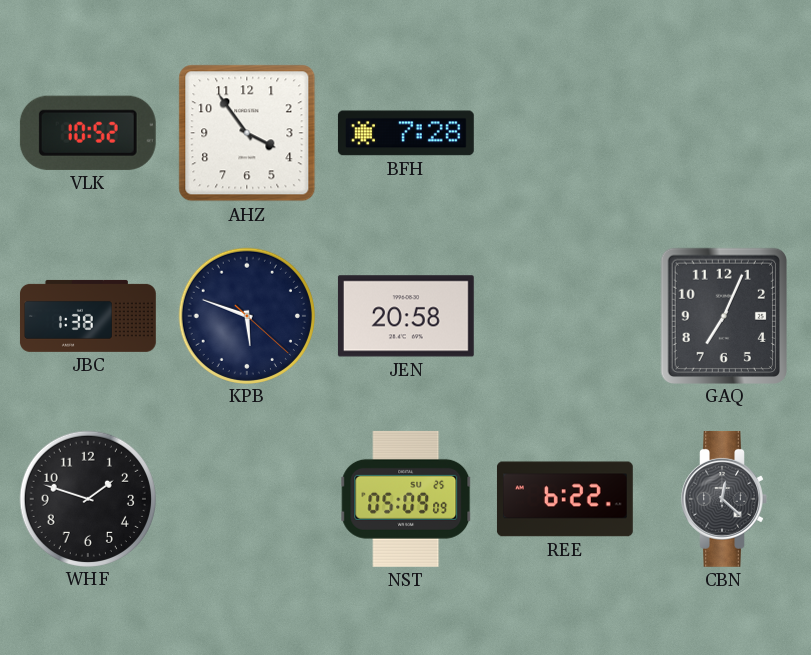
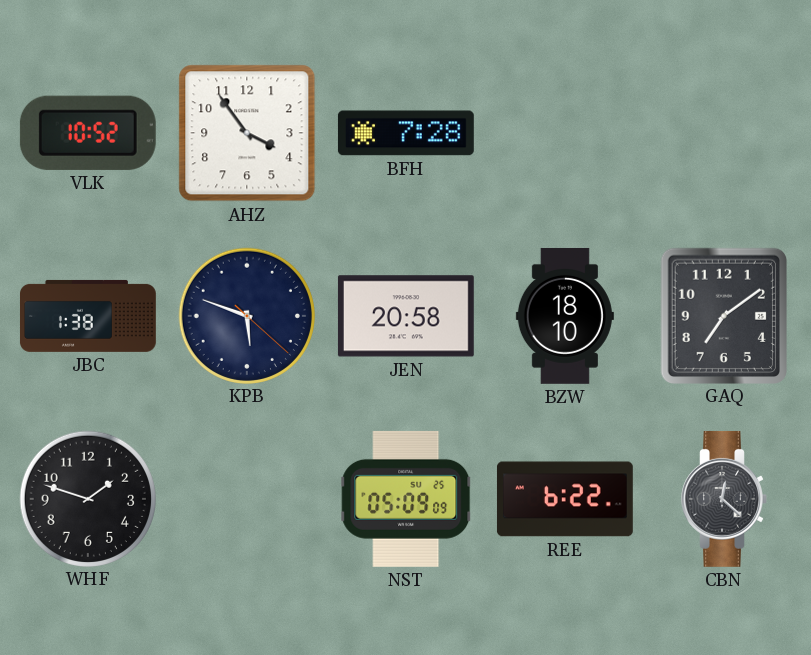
BZW: none -> 18:10
GAQ: 7:04 -> 7:09
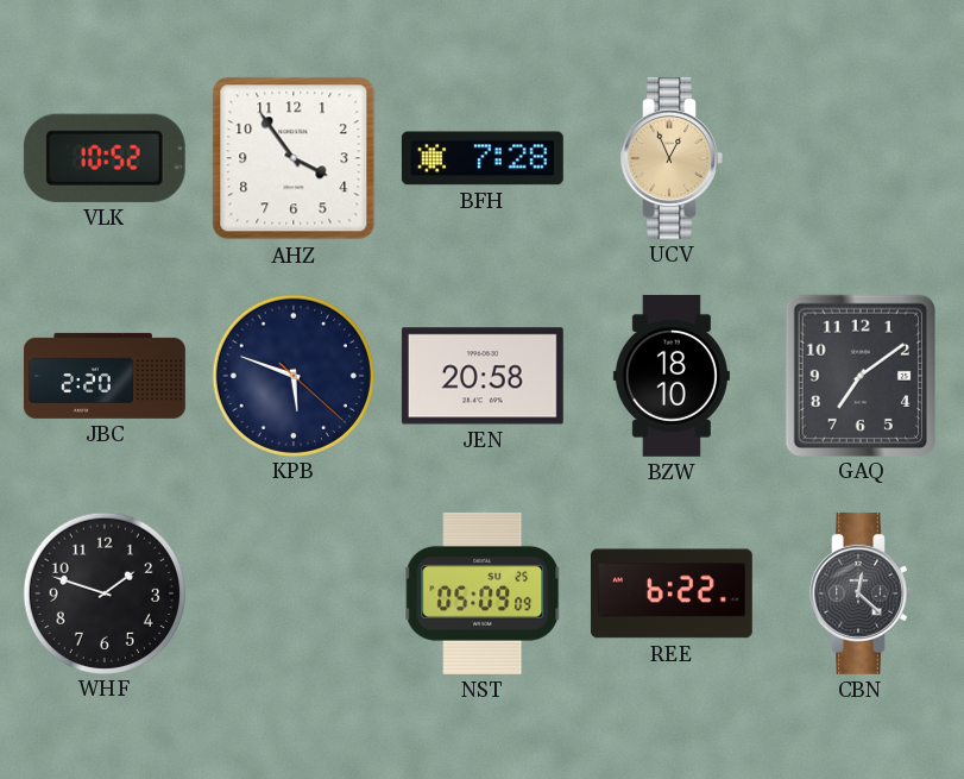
UCV: none -> 12:56
JBC: 1:38 -> 2:20
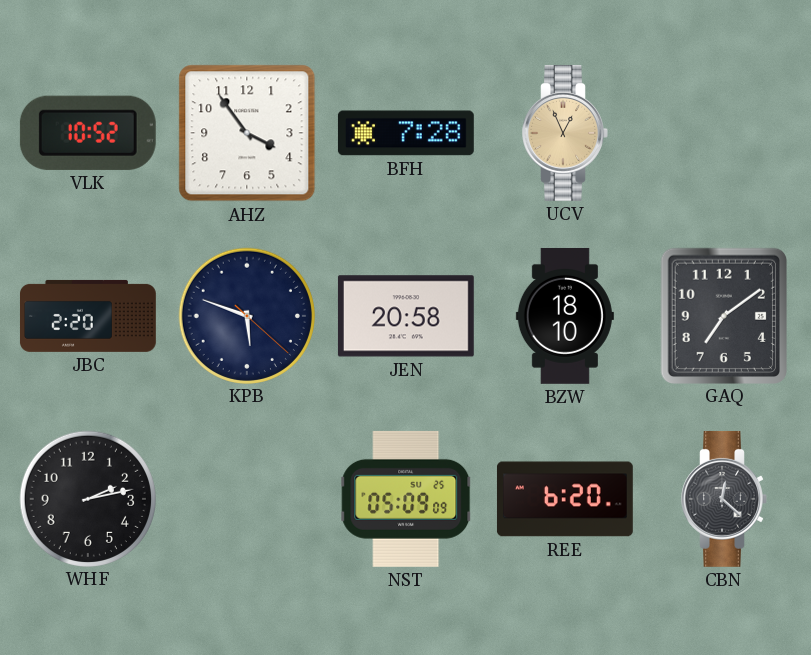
WHF: 1:48 -> 2:13
REE: 6:22 -> 6:20
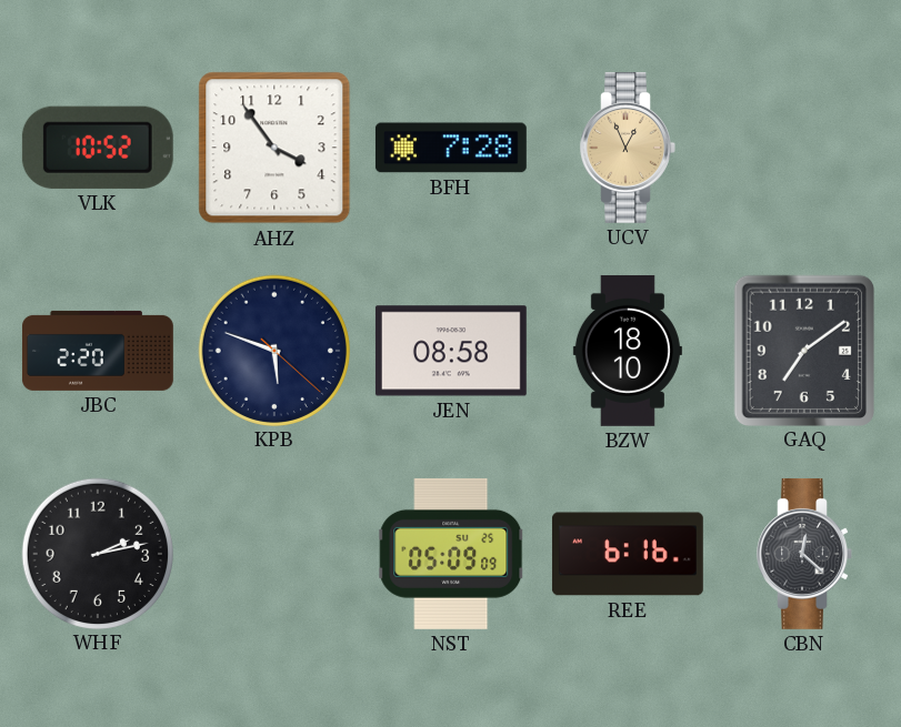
JEN: 20:58 -> 08:58
REE: 6:20 -> 6:16
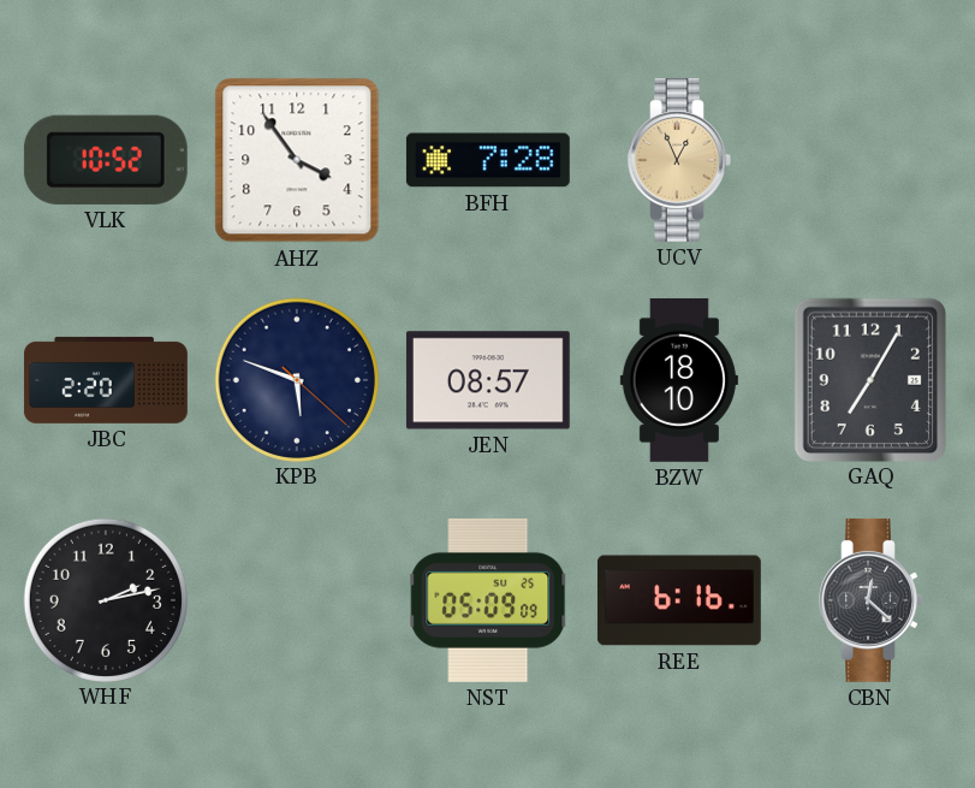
JEN: 08:58 -> 08:57
GAQ: 7:09 -> 7:05
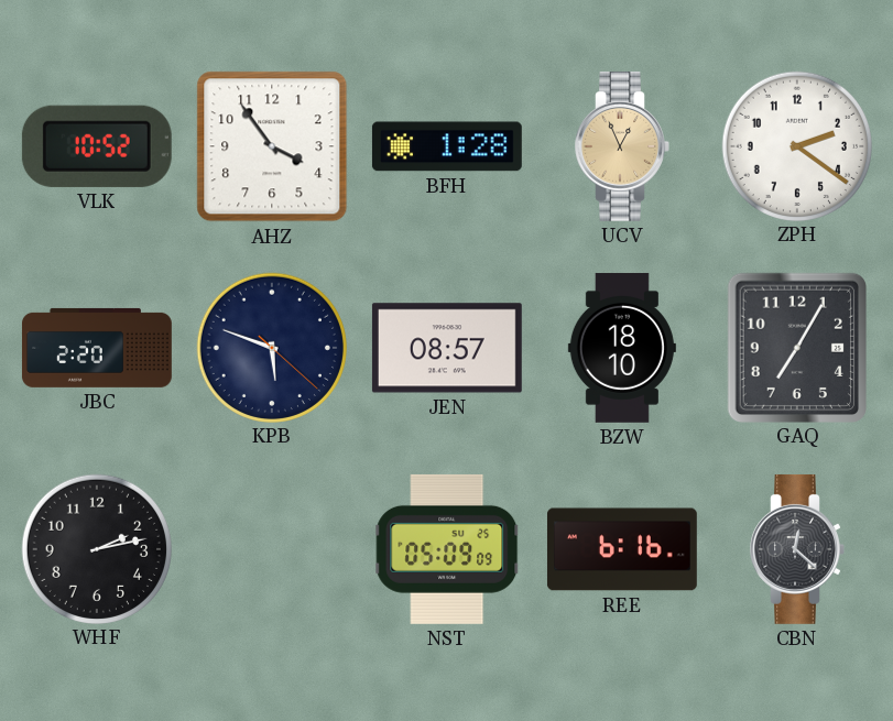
BFH: 7:28 -> 1:28
ZPH: none -> 2:21
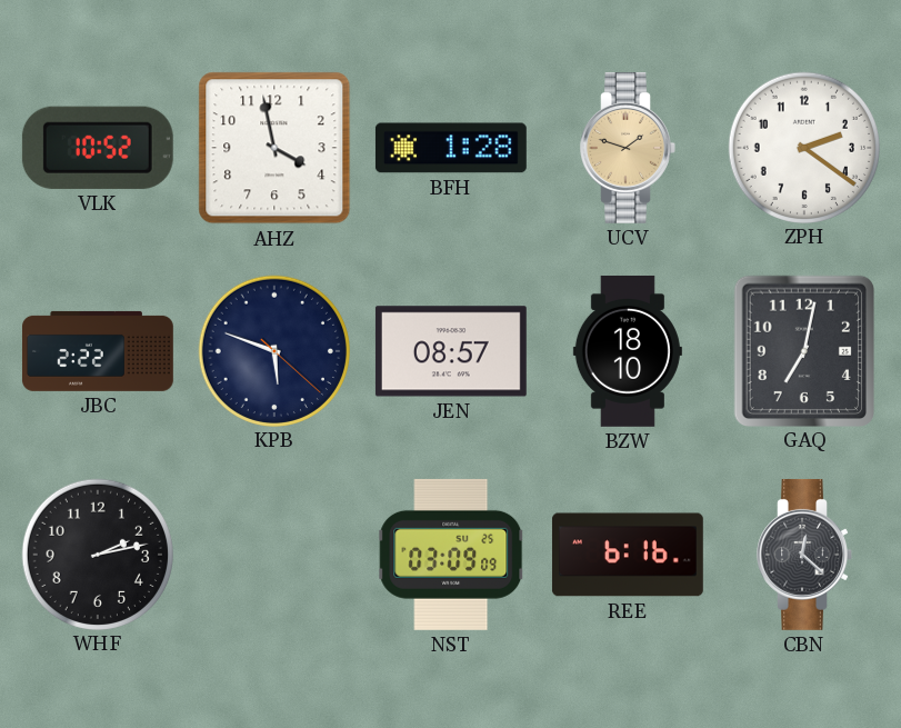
AHZ: 3:54 -> 3:58
UCV: 12:56 -> 1:48
JBC: 2:20 -> 2:22
GAQ: 7:05 -> 7:02
NST: 05:09 -> 03:09
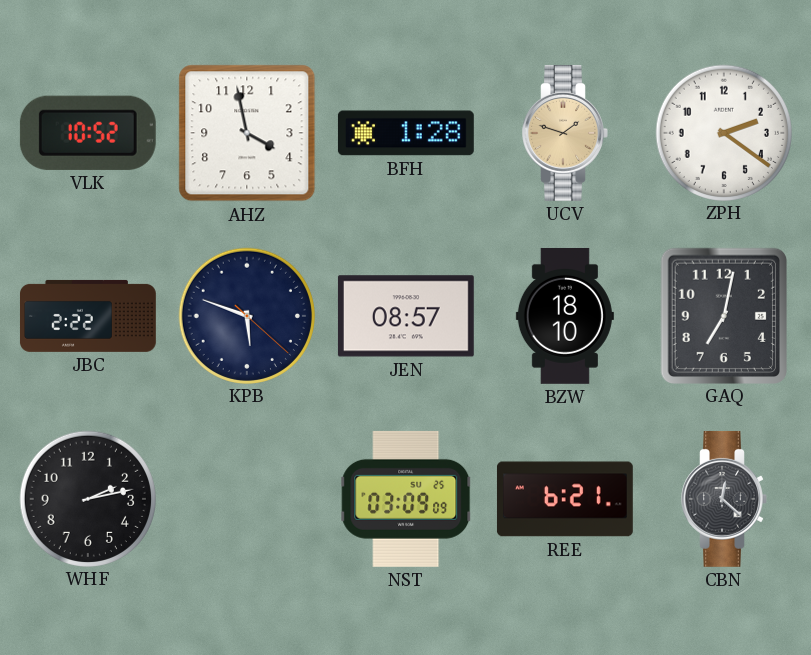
REE: 6:16 -> 6:21
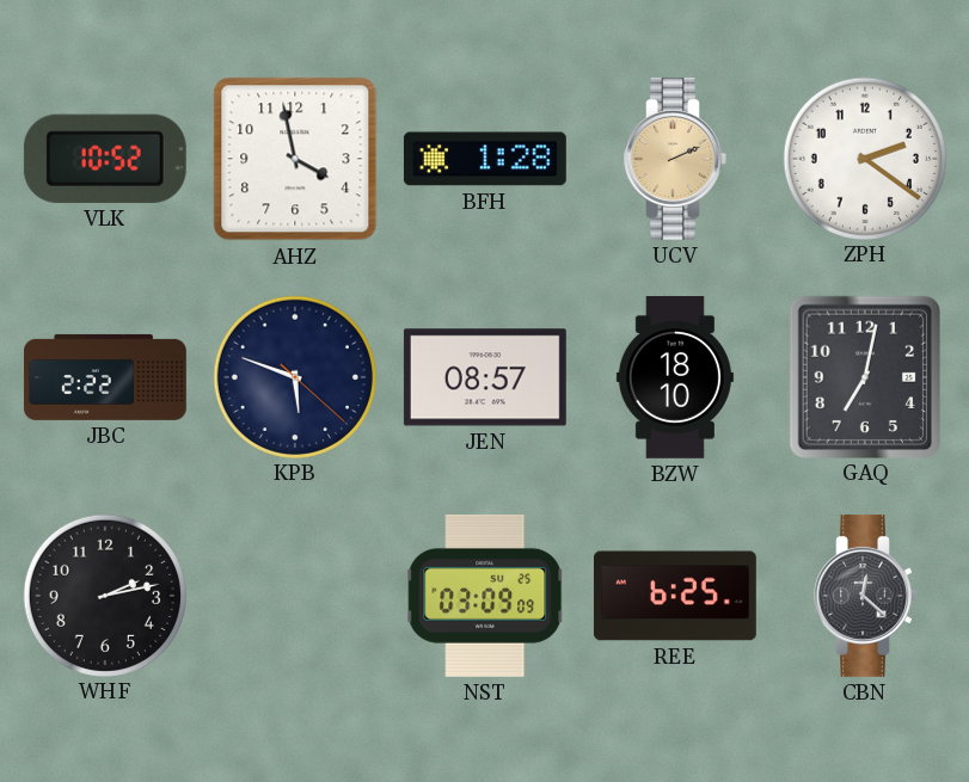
UCV: 1:48 -> 2:11
REE: 6:21 -> 6:25
